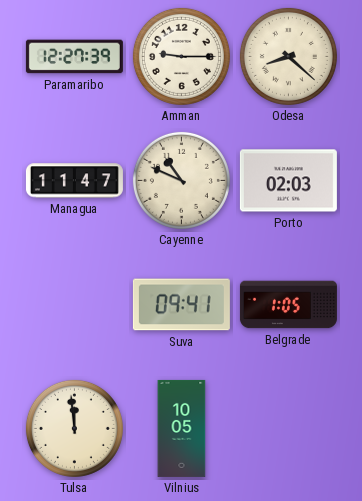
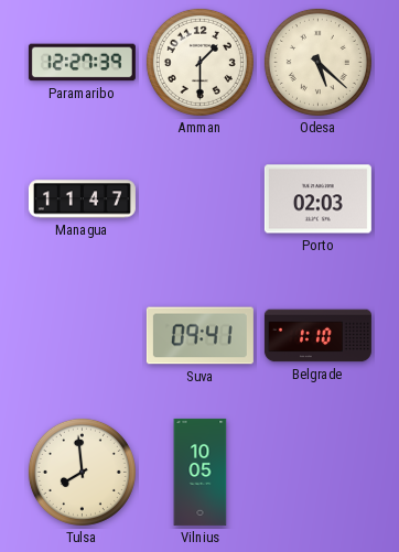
Amman: 9:15 -> 1:30
Odesa: 8:22 -> 5:22
Cayenne: 10:49 -> none
Belgrade: 1:05 -> 1:10
Tulsa: 11:59 -> 7:59
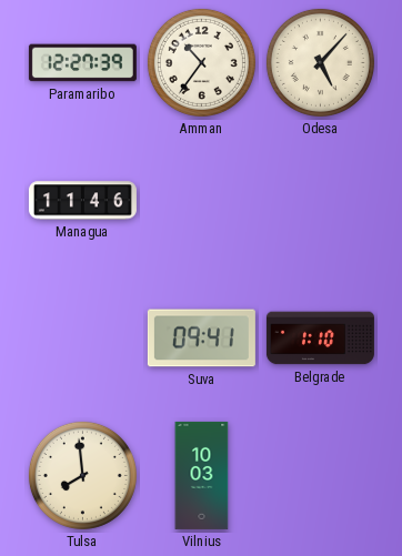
Amman: 1:30 -> 10:36
Odesa: 5:22 -> 5:07
Managua: 11:47 -> 11:46
Porto: 02:03 -> none
Vilnius: 10:05 -> 10:03
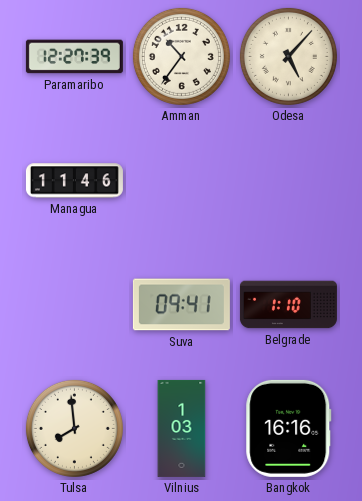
Vilnius: 10:03 -> 1:03
Bangkok: none -> 16:16
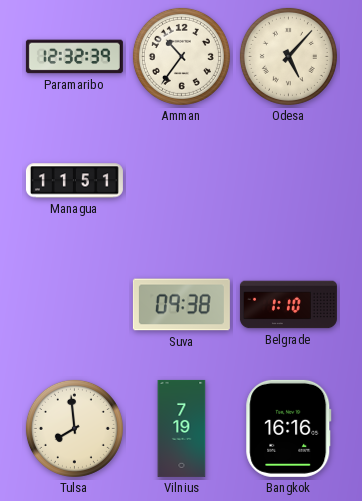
Paramaribo: 12:27 -> 12:32
Managua: 11:46 -> 11:51
Suva: 09:41 -> 09:38
Vilnius: 1:03 -> 7:19
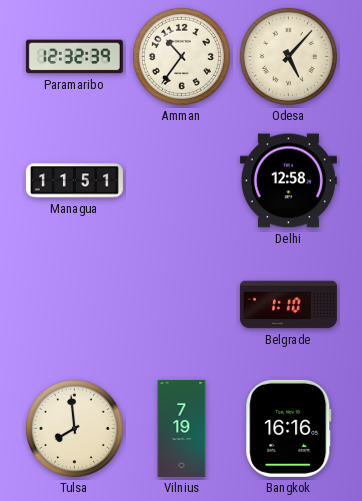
Delhi: none -> 12:58
Suva: 09:38 -> none
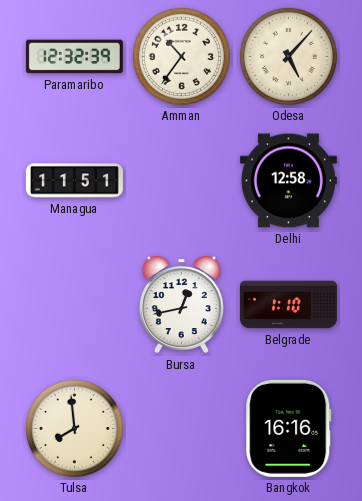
Bursa: none -> 12:43
Vilnius: 7:19 -> none
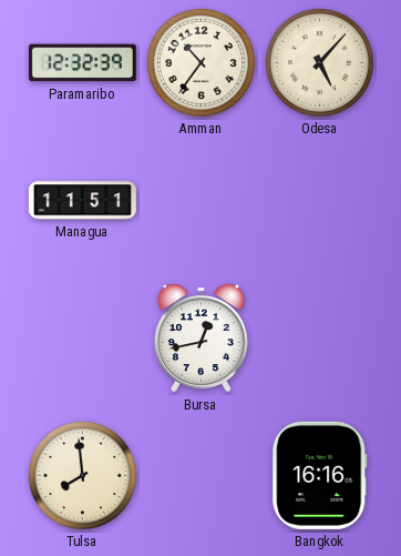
Delhi: 12:58 -> none
Belgrade: 1:10 -> none
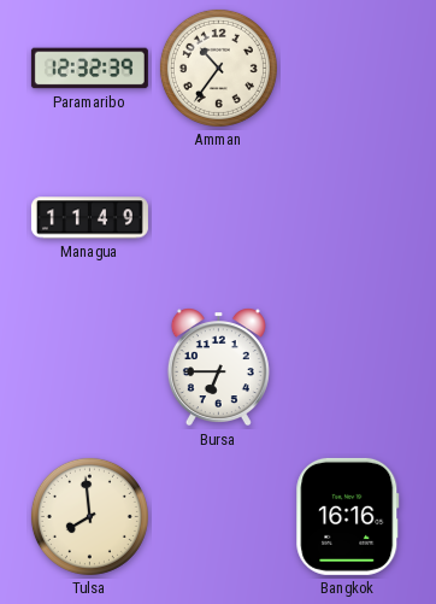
Odesa: 5:07 -> none
Managua: 11:51 -> 11:49
Bursa: 12:43 -> 6:45
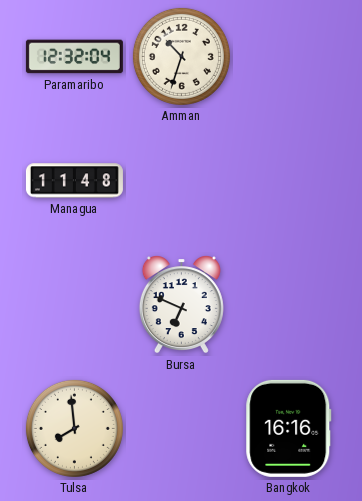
Paramaribo: 12:32:39 -> 12:32:04
Amman: 10:36 -> 10:33
Managua: 11:49 -> 11:48
Bursa: 6:45 -> 6:49
